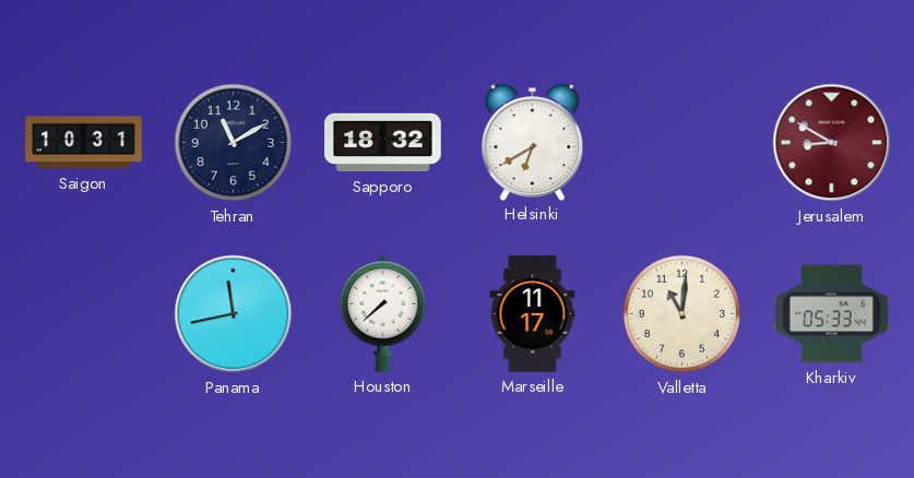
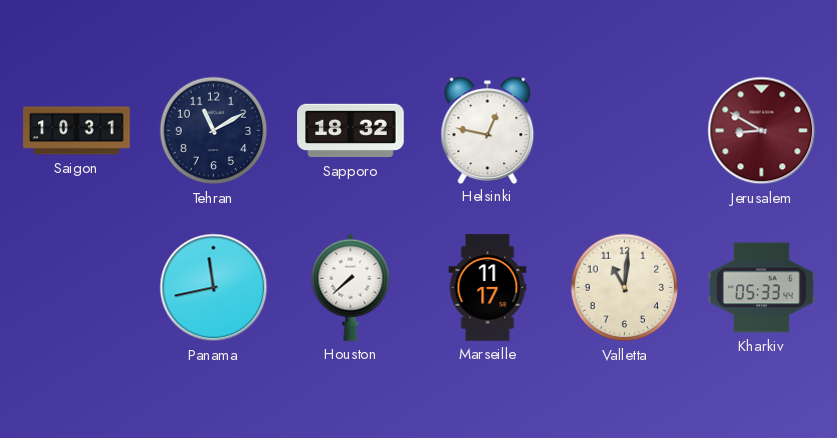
Helsinki: 6:40 -> 12:47
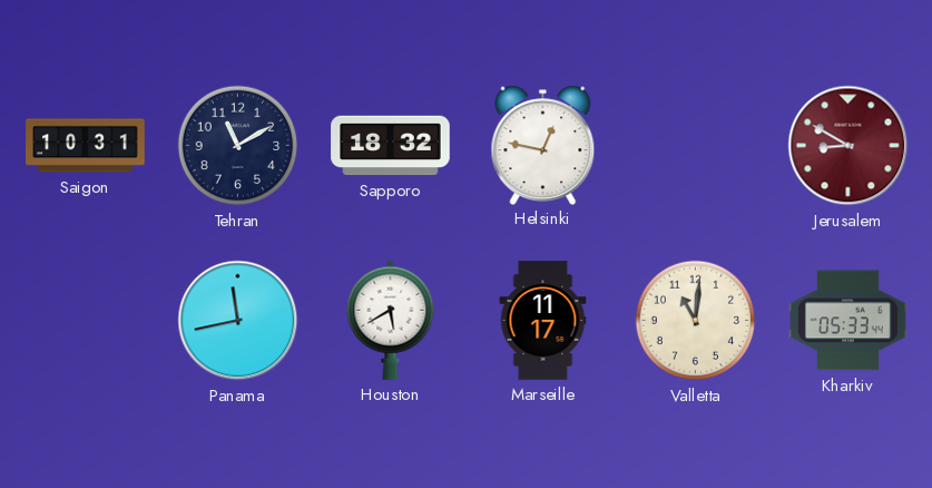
Houston: 7:38 -> 5:40
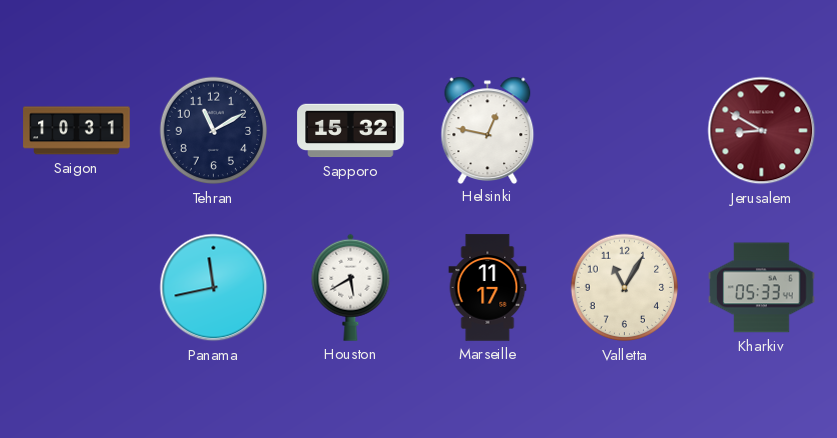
Sapporo: 18:32 -> 15:32
Valletta: 11:01 -> 11:05
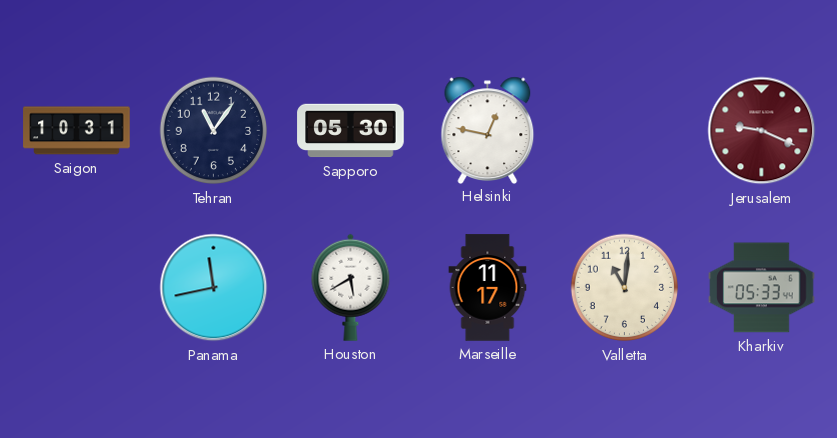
Tehran: 11:10 -> 11:06
Sapporo: 15:32 -> 05:30
Jerusalem: 8:50 -> 9:19
Valletta: 11:05 -> 11:01
